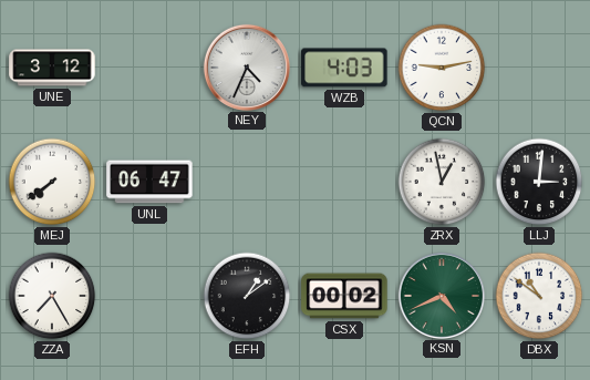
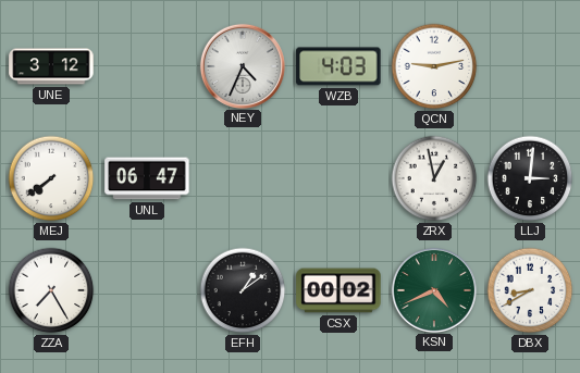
DBX: 10:51 -> 8:40
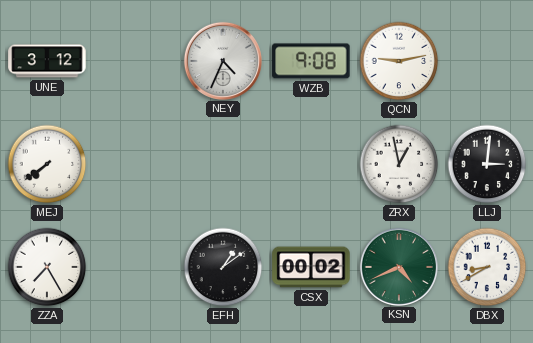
WZB: 4:03 -> 9:08
UNL: 06:47 -> none
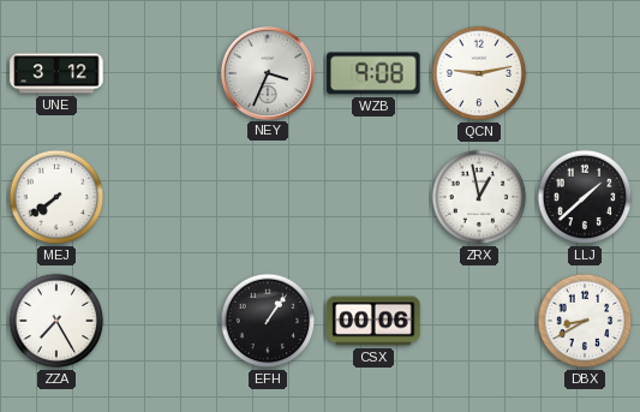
NEY: 4:34 -> 3:34
LLJ: 3:01 -> 1:38
EFH: 1:09 -> 1:06
CSX: 00:02 -> 00:06
KSN: 4:41 -> none
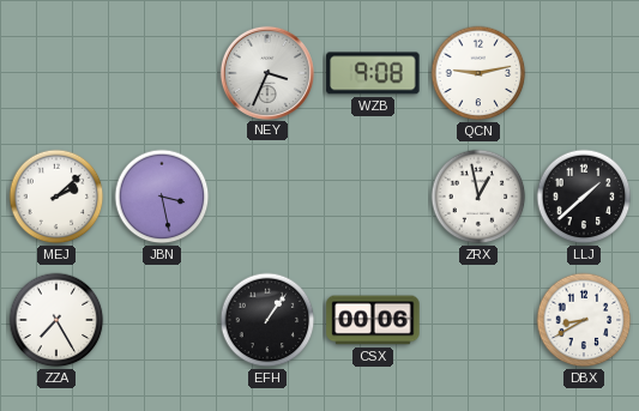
UNE: 3:12 -> none
MEJ: 7:39 -> 2:08
JBN: none -> 3:28
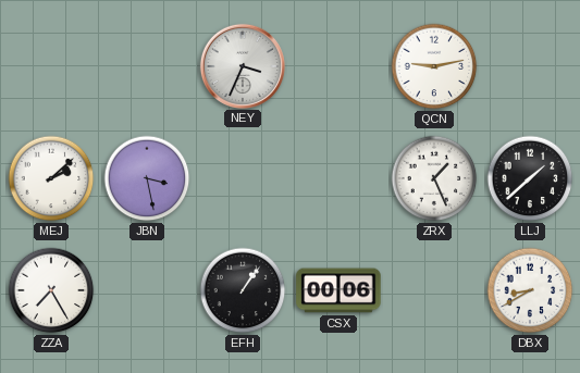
WZB: 9:08 -> none
ZRX: 12:58 -> 1:26
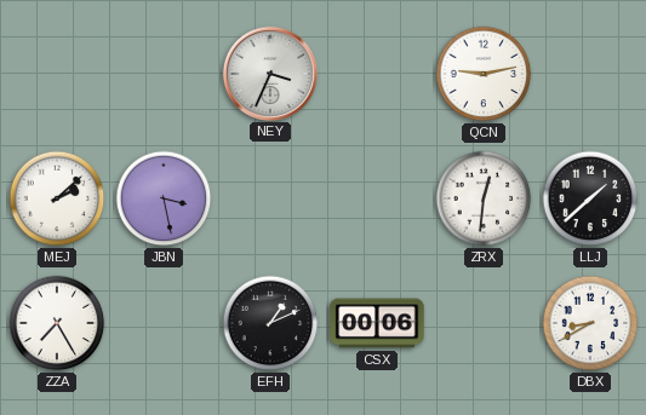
ZRX: 1:26 -> 12:31
EFH: 1:06 -> 1:11
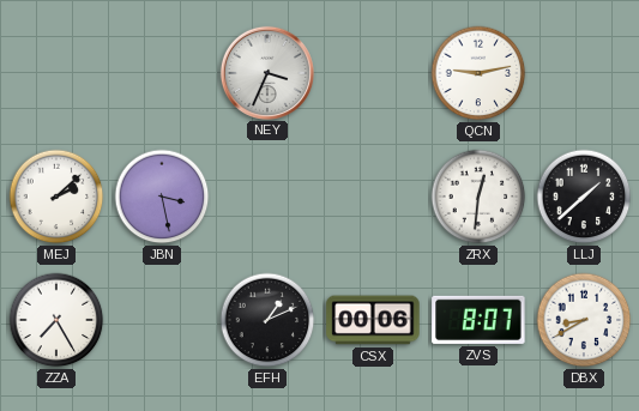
ZVS: none -> 8:07
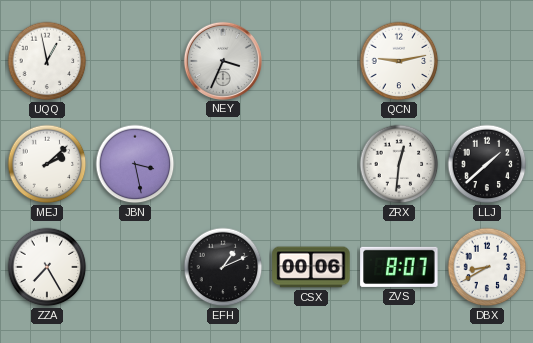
UQQ: none -> 12:58
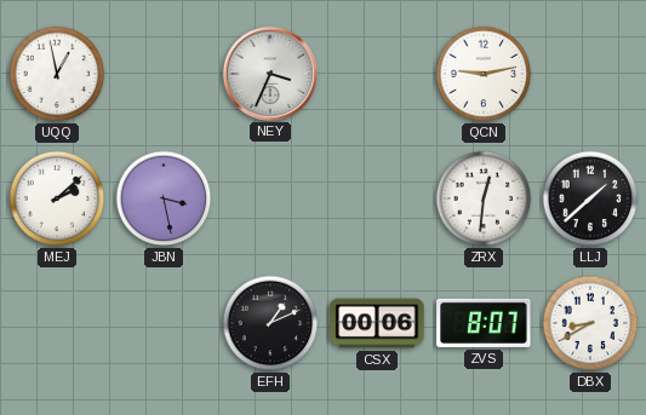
ZZA: 7:25 -> none
